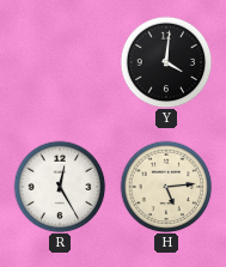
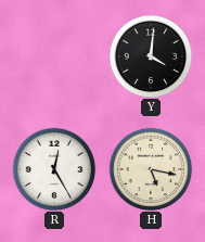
H: 5:14 -> 5:17
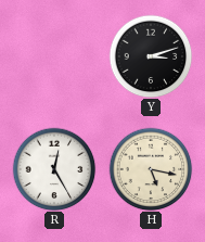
Y: 4:01 -> 3:12
